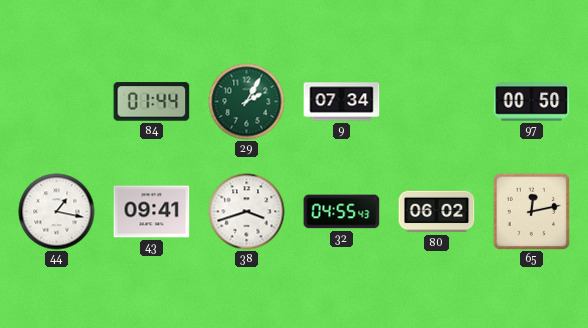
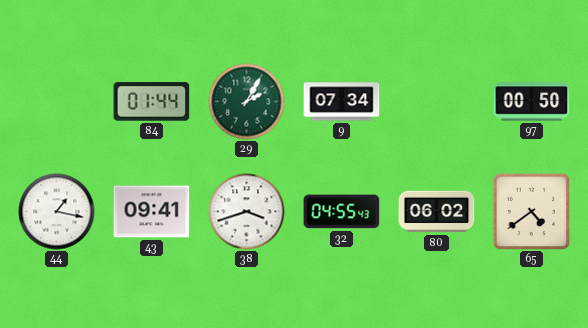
65: 12:13 -> 4:39
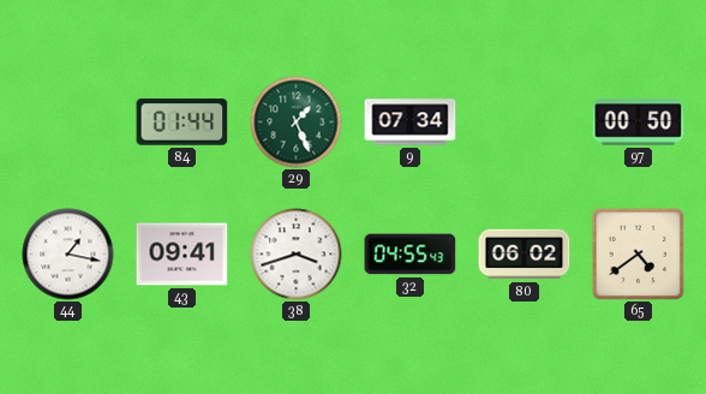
29: 2:05 -> 1:26
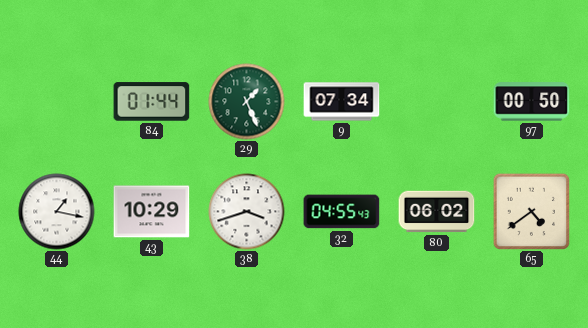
43: 09:41 -> 10:29
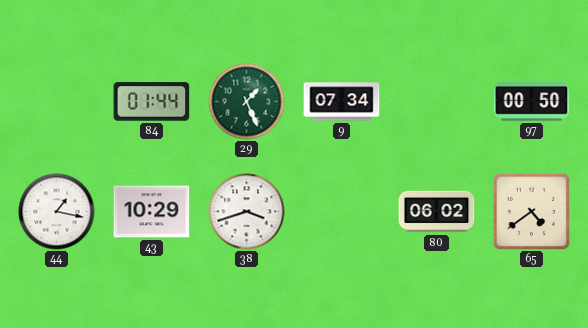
32: 04:55 -> none
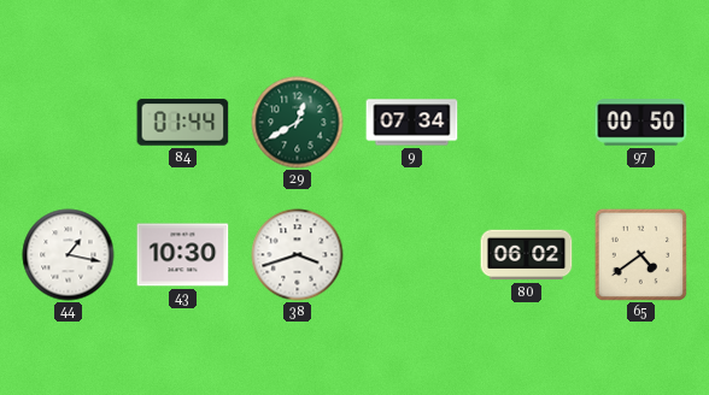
29: 1:26 -> 12:40
43: 10:29 -> 10:30
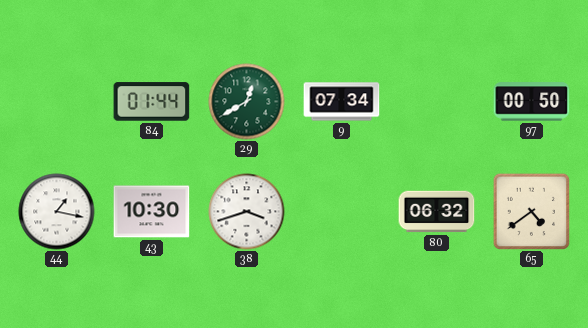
80: 06:02 -> 06:32
